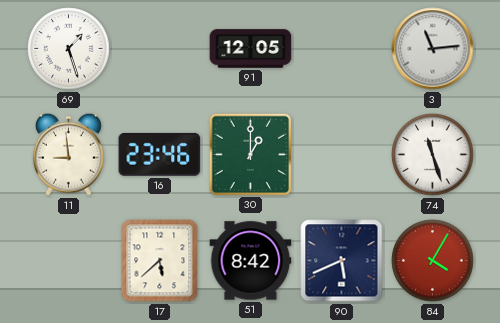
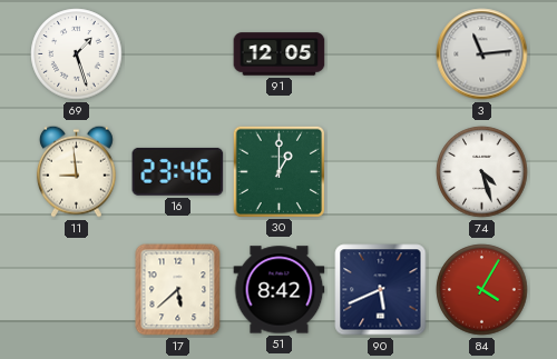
74: 11:27 -> 4:27
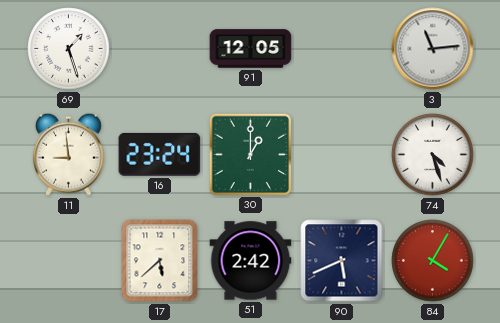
16: 23:46 -> 23:24
51: 8:42 -> 2:42
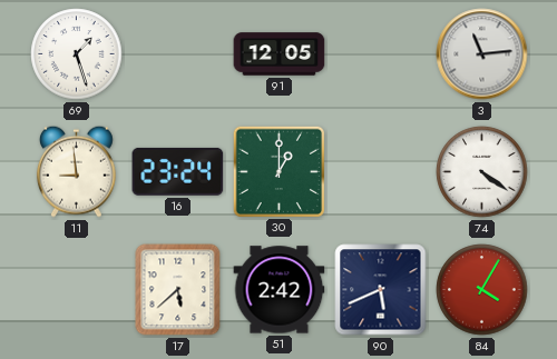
74: 4:27 -> 4:21
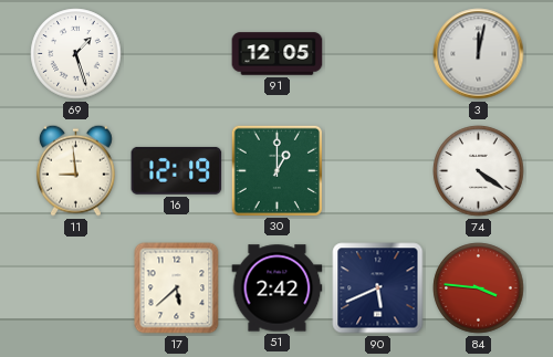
3: 11:14 -> 12:02
16: 23:24 -> 12:19
84: 4:05 -> 3:46
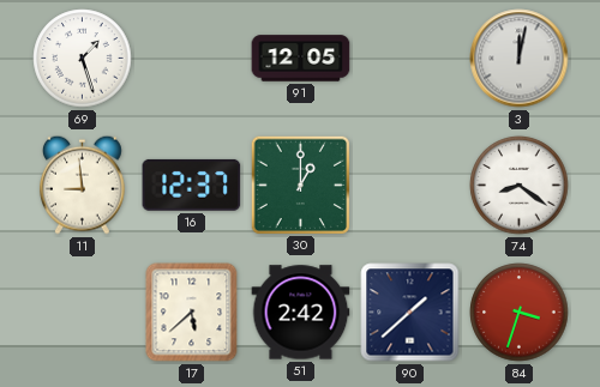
16: 12:19 -> 12:37
74: 4:21 -> 8:21
90: 5:41 -> 1:38
84: 3:46 -> 3:33
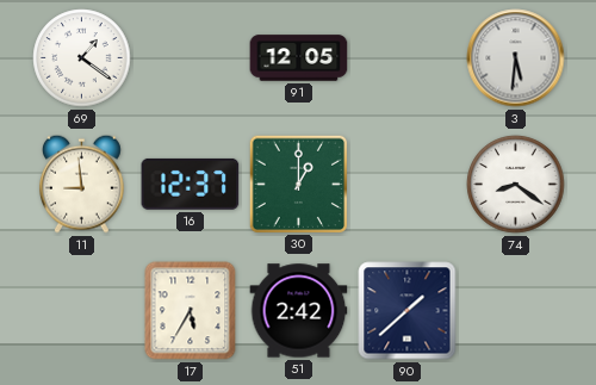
69: 1:27 -> 1:21
3: 12:02 -> 5:31
17: 5:38 -> 5:35
84: 3:33 -> none
